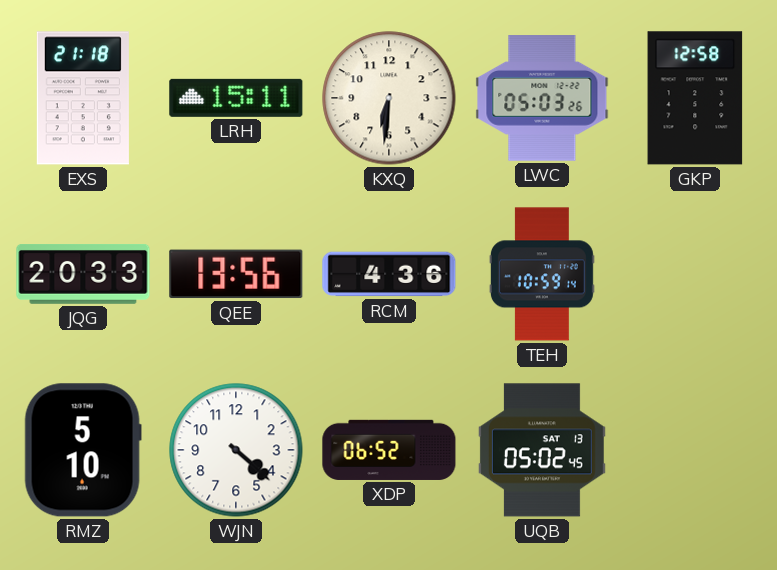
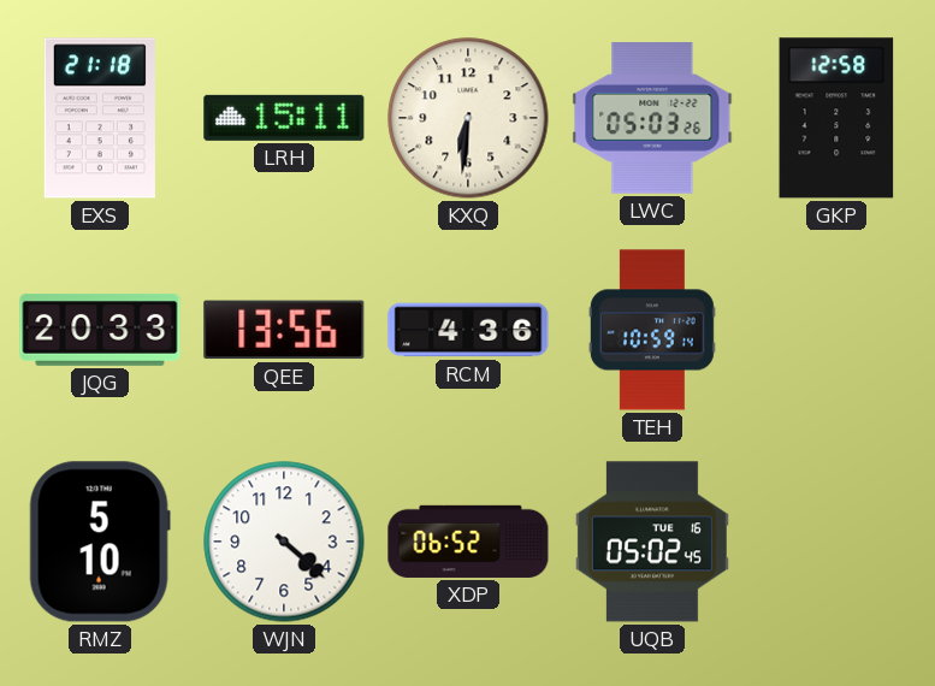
UQB date: SAT 13 -> TUE 16
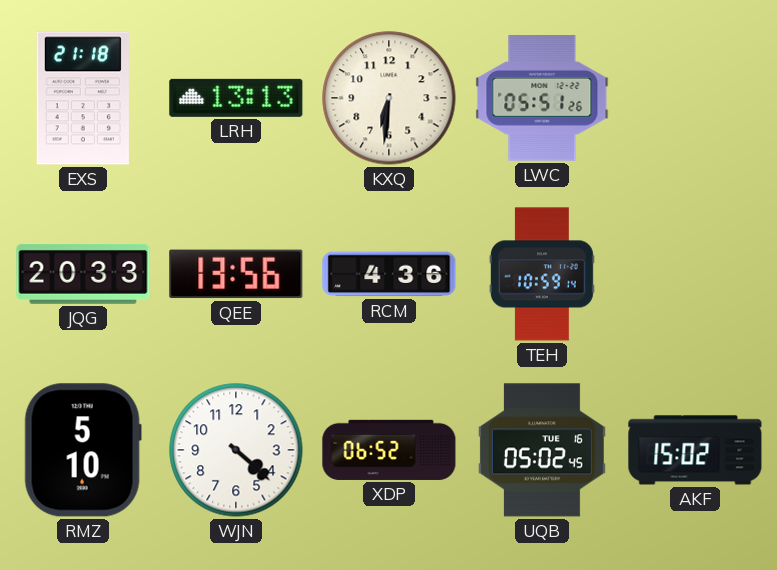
LRH: 15:11 -> 13:13
LWC: 05:03 -> 05:51
GKP: 12:58 -> none
AKF: none -> 15:02
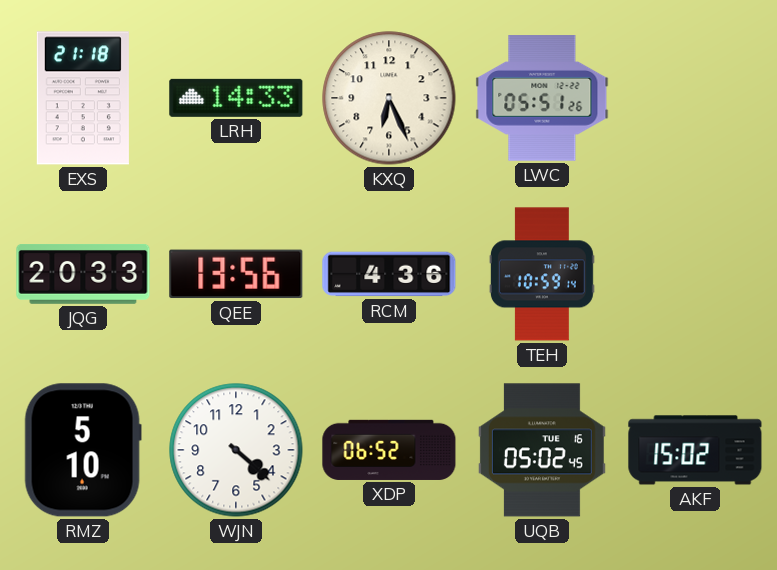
LRH: 13:13 -> 14:33
KXQ: 6:31 -> 6:26
